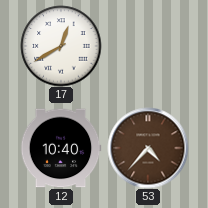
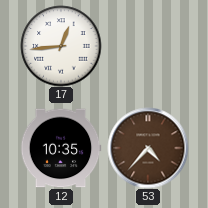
17: 12:40 -> 12:44
12: 10:40 -> 10:35
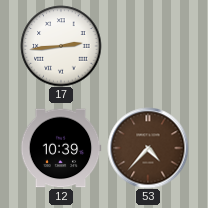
17: 12:44 -> 2:44
12: 10:35 -> 10:39
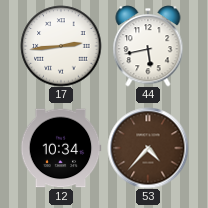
44: none -> 5:43
12: 10:39 -> 10:34
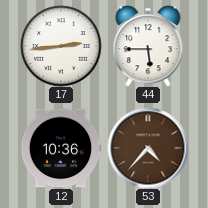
44: 5:43 -> 5:45
12: 10:34 -> 10:36
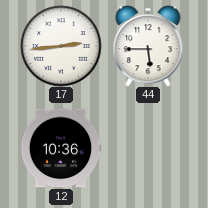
53: 4:37 -> none
